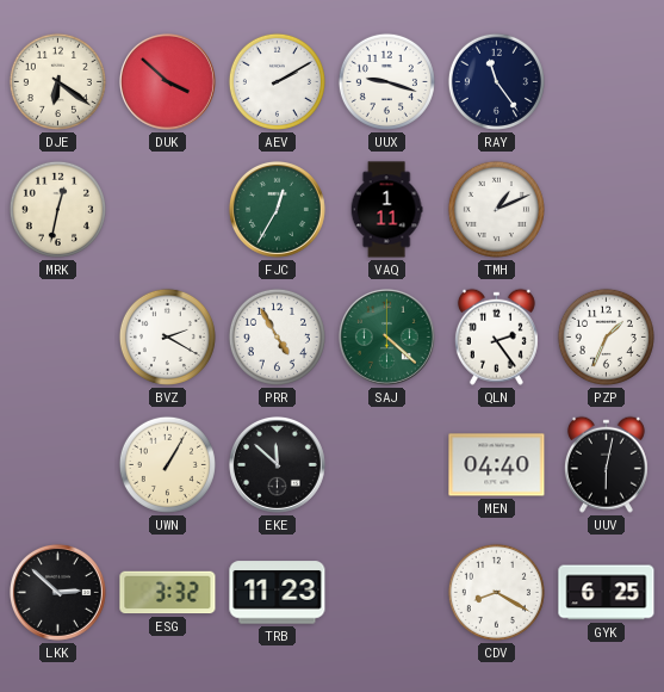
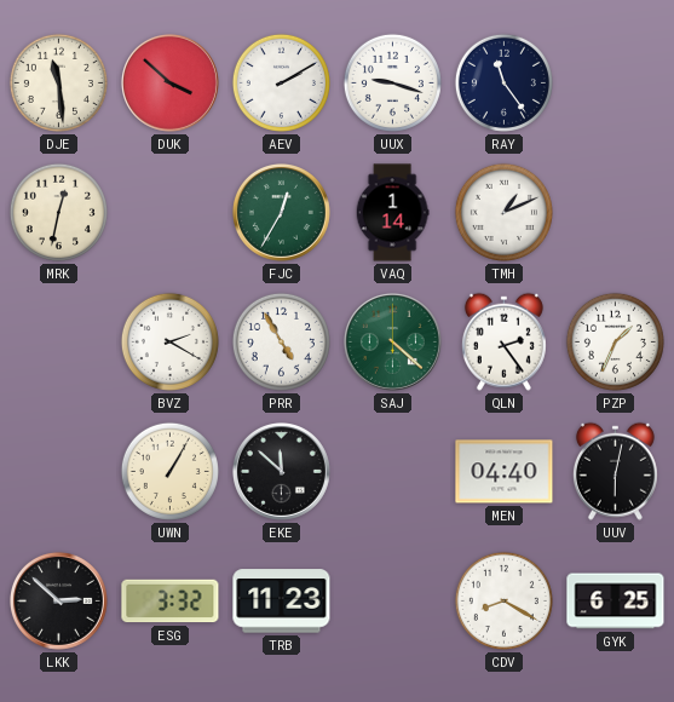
DJE: 6:21 -> 11:29
VAQ: 1:11 -> 1:14
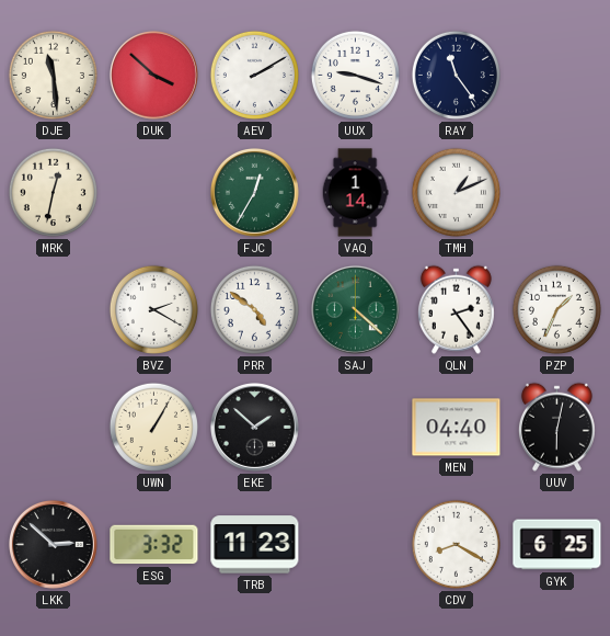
PRR: 4:55 -> 4:51
EKE: 11:52 -> 1:52
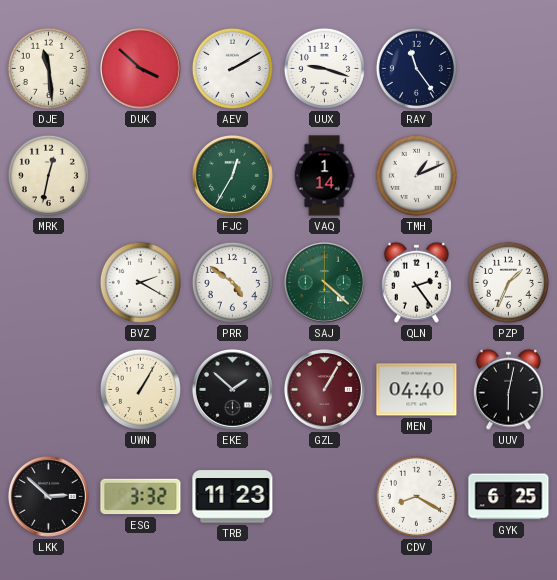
GZL: none -> 1:05
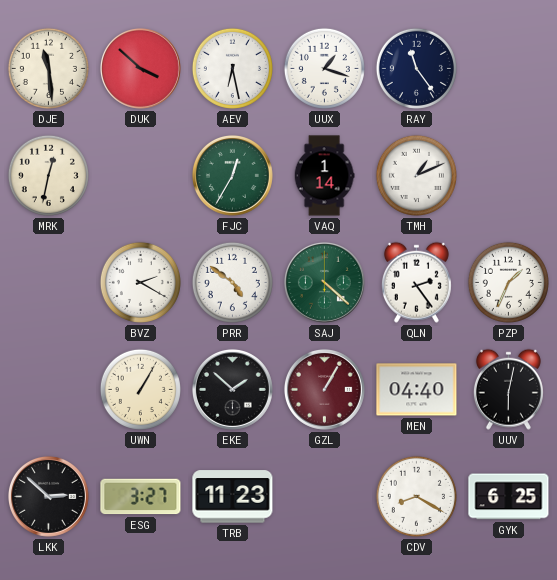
AEV: 2:10 -> 6:28
UUX: 9:18 -> 1:18
ESG: 3:32 -> 3:27
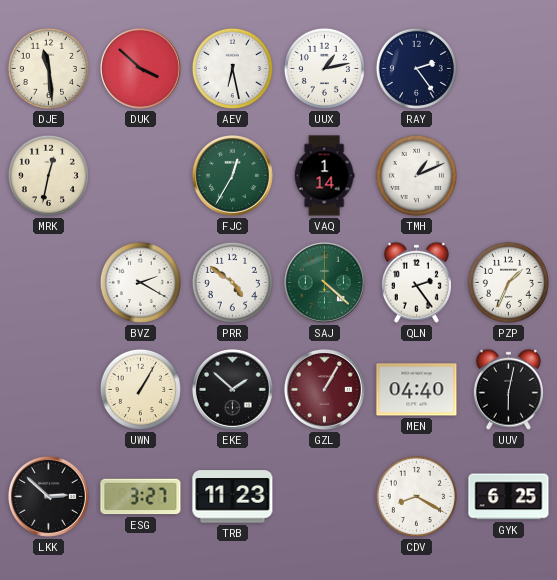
UUX: 1:18 -> 1:13
RAY: 11:24 -> 2:24
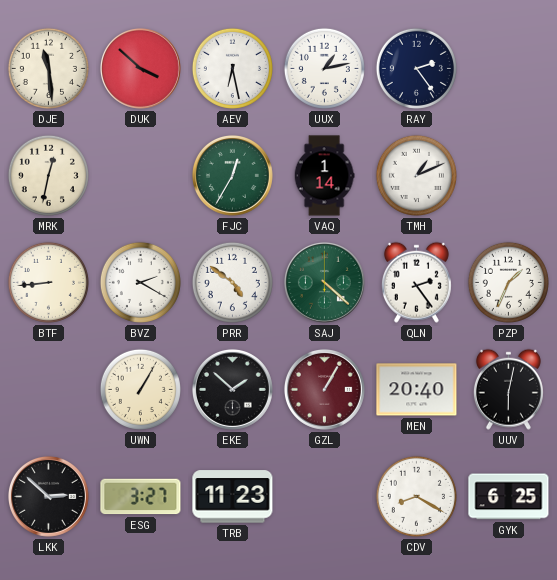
BTF: none -> 8:44
MEN: 04:40 -> 20:40
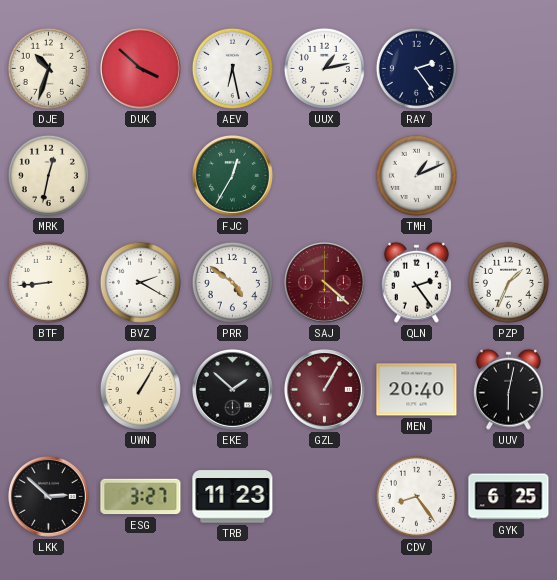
DJE: 11:29 -> 10:33
VAQ: 1:14 -> none
SAJ dial: green -> burgundy
CDV: 8:20 -> 8:24
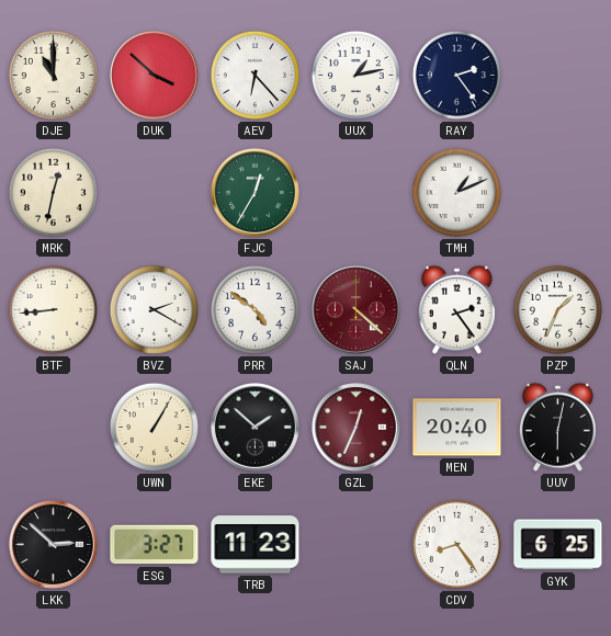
DJE: 10:33 -> 11:00
AEV: 6:28 -> 6:23
GZL: 1:05 -> 12:34
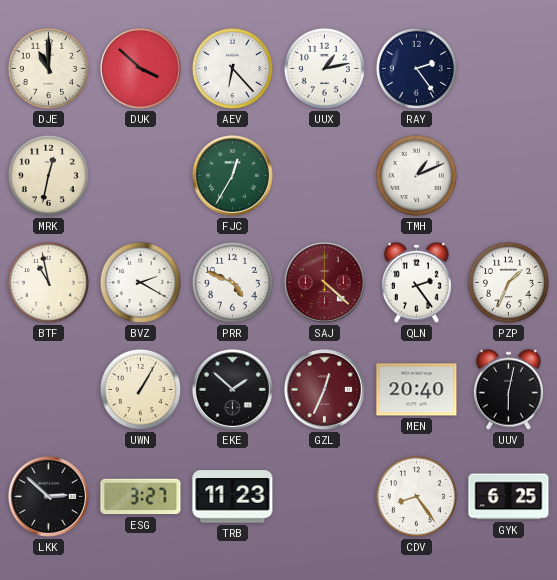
BTF: 8:44 -> 10:58
PRR: 4:51 -> 4:49
